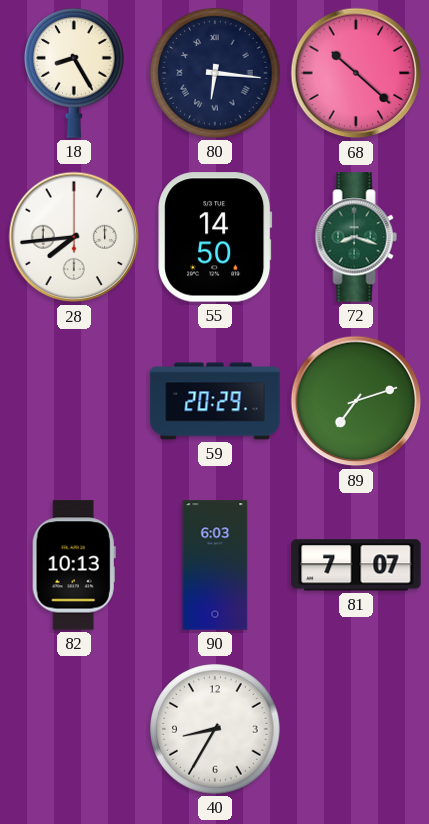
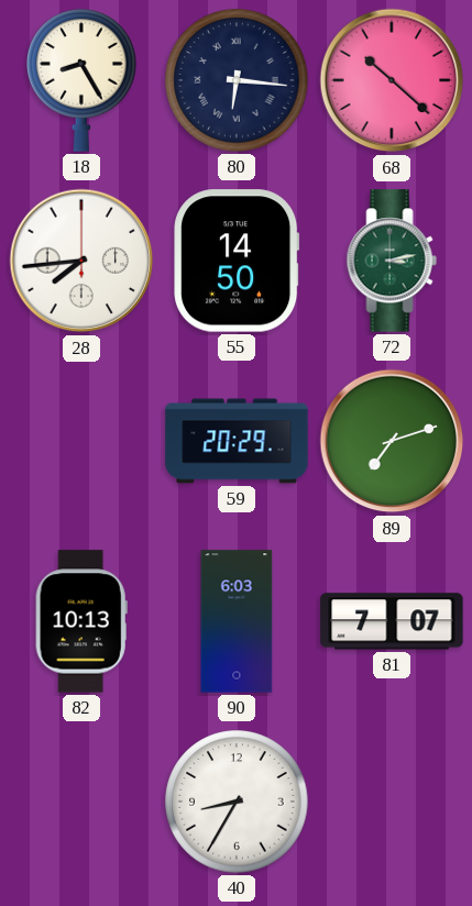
72: 8:18 -> 3:13
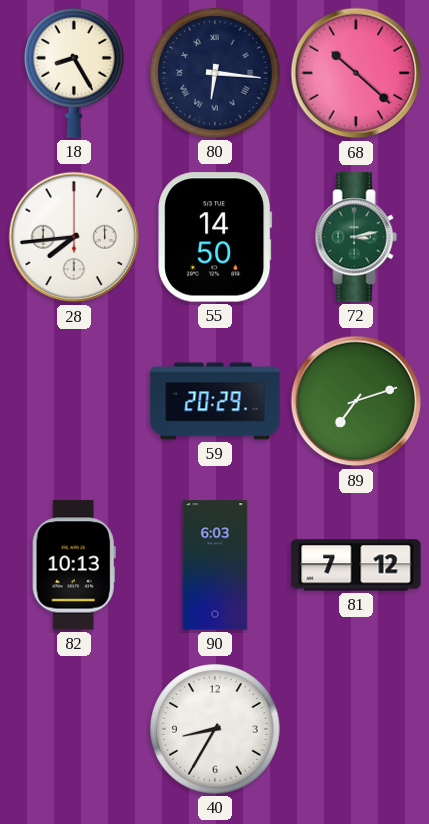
81: 7:07 -> 7:12
